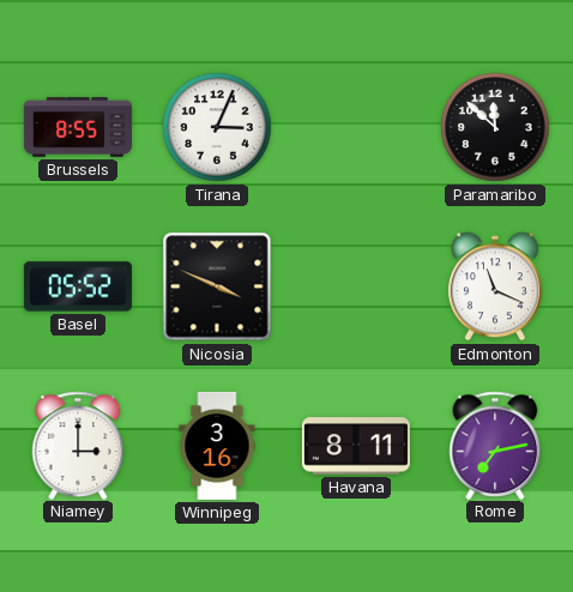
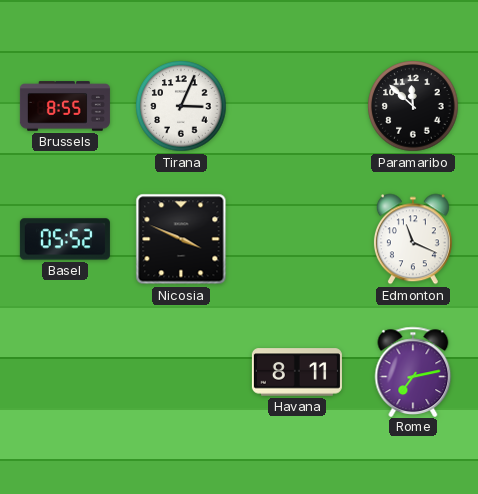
Niamey: 3:00 -> none
Winnipeg: 3:16 -> none
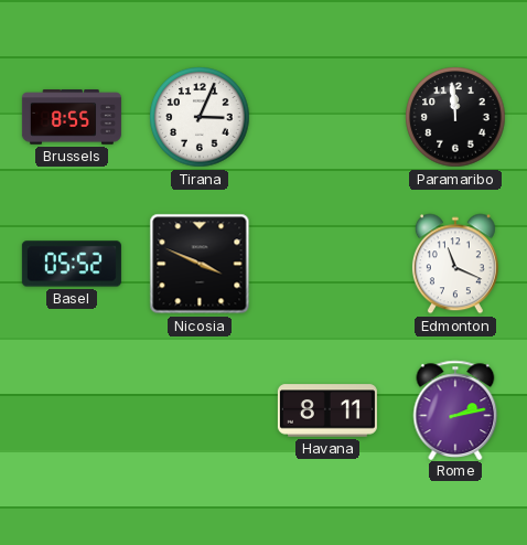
Paramaribo: 11:52 -> 11:59
Rome: 7:13 -> 2:13
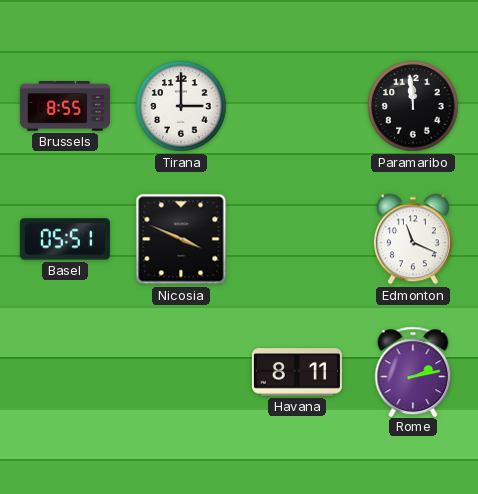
Tirana: 3:04 -> 3:00
Basel: 05:52 -> 05:51
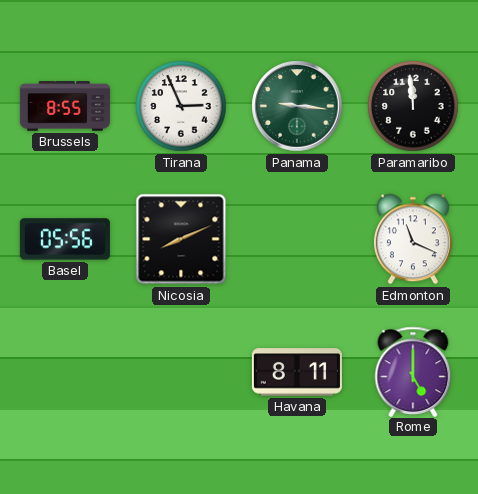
Tirana: 3:00 -> 2:56
Panama: none -> 9:16
Basel: 05:51 -> 05:56
Nicosia: 3:49 -> 8:11
Rome: 2:13 -> 5:00
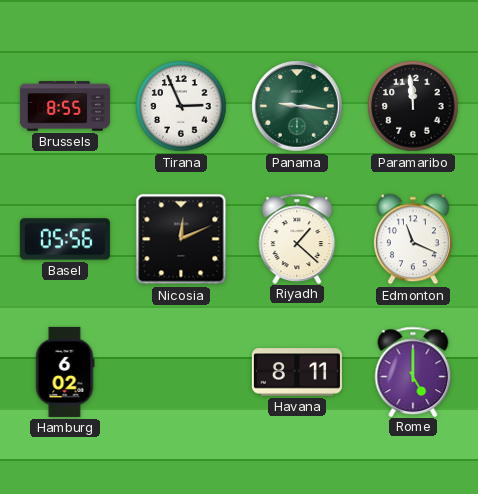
Nicosia: 8:11 -> 12:11
Riyadh: none -> 1:22
Hamburg: none -> 6:02
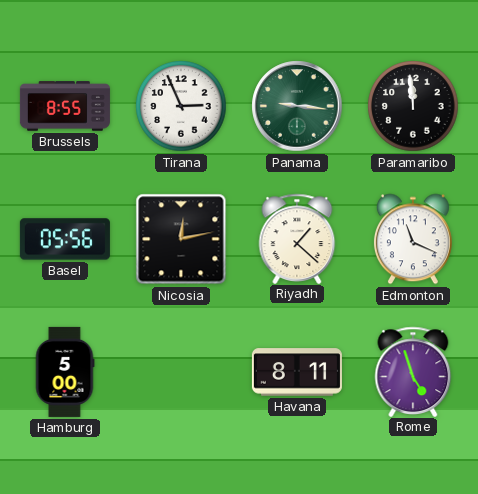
Nicosia: 12:11 -> 12:13
Hamburg: 6:02 -> 5:00
Rome: 5:00 -> 4:57
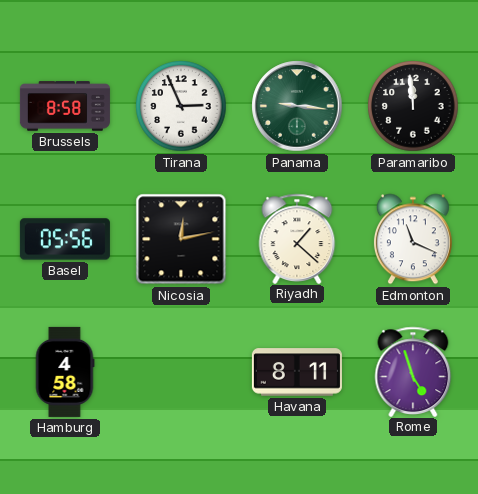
Brussels: 8:55 -> 8:58
Hamburg: 5:00 -> 4:58
